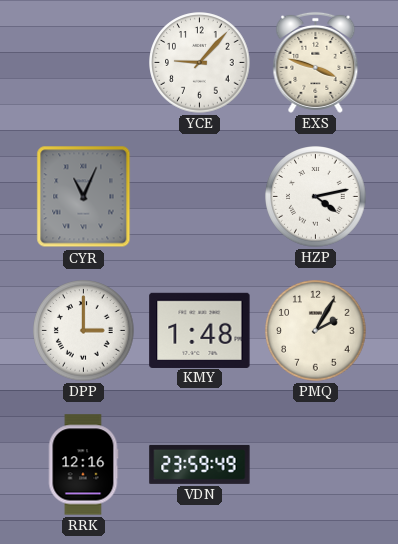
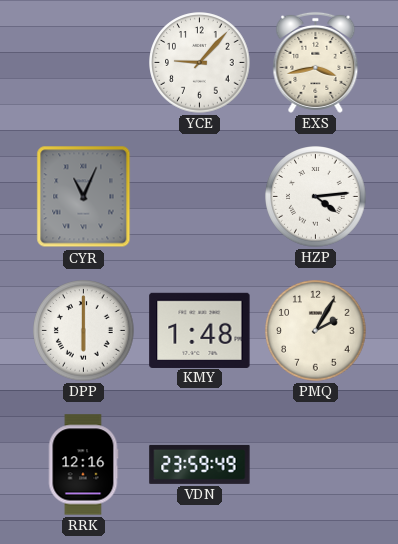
EXS: 3:48 -> 3:43
HZP: 4:13 -> 4:14
DPP: 3:00 -> 6:00
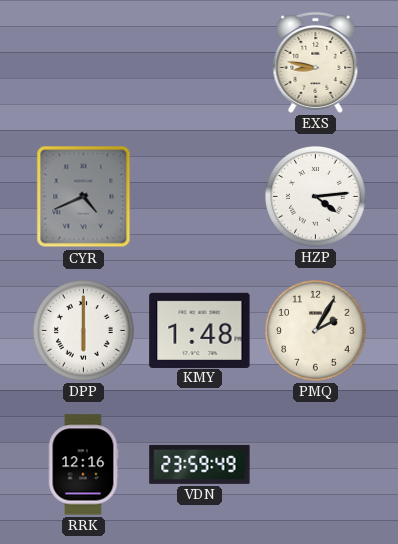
YCE: 9:07 -> none
EXS: 3:43 -> 8:47
CYR: 11:04 -> 4:41
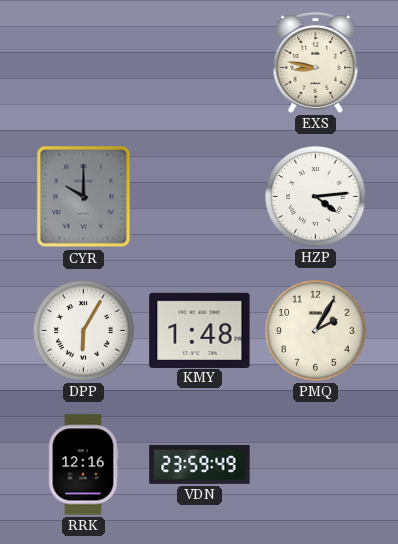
CYR: 4:41 -> 10:00
DPP: 6:00 -> 6:05
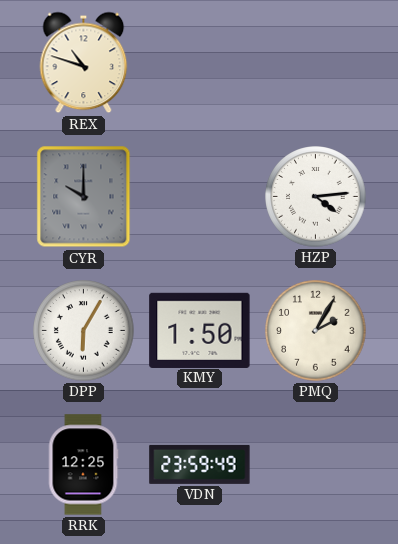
REX: none -> 10:48
EXS: 8:47 -> none
KMY: 1:48 -> 1:50
RRK: 12:16 -> 12:25
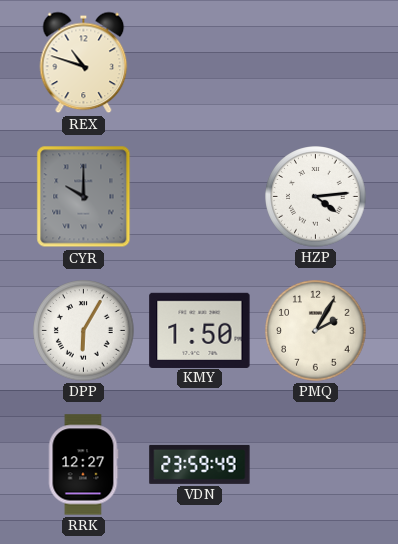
RRK: 12:25 -> 12:27
